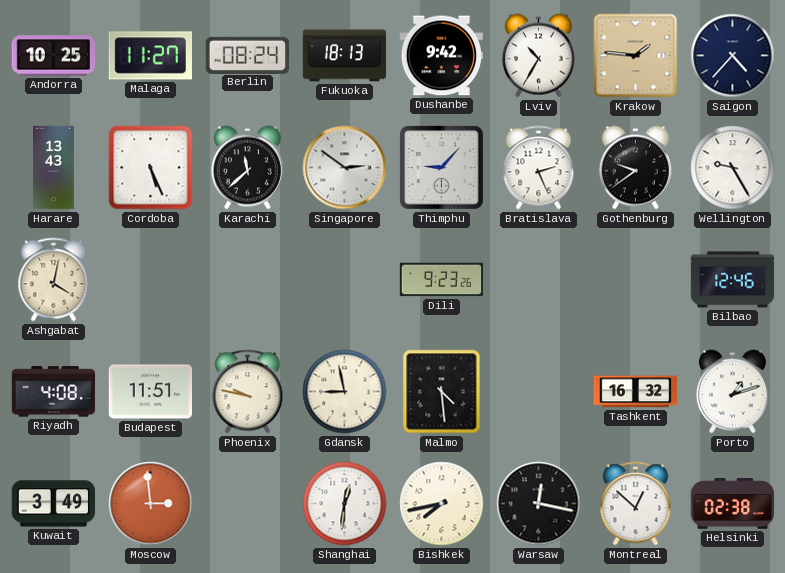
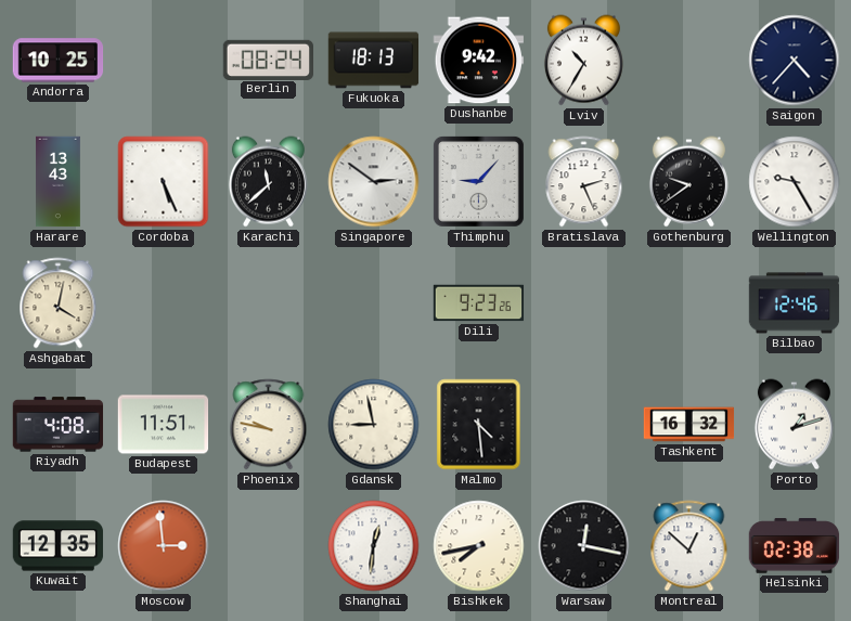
Malaga: 11:27 -> none
Krakow: 1:46 -> none
Kuwait: 3:49 -> 12:35
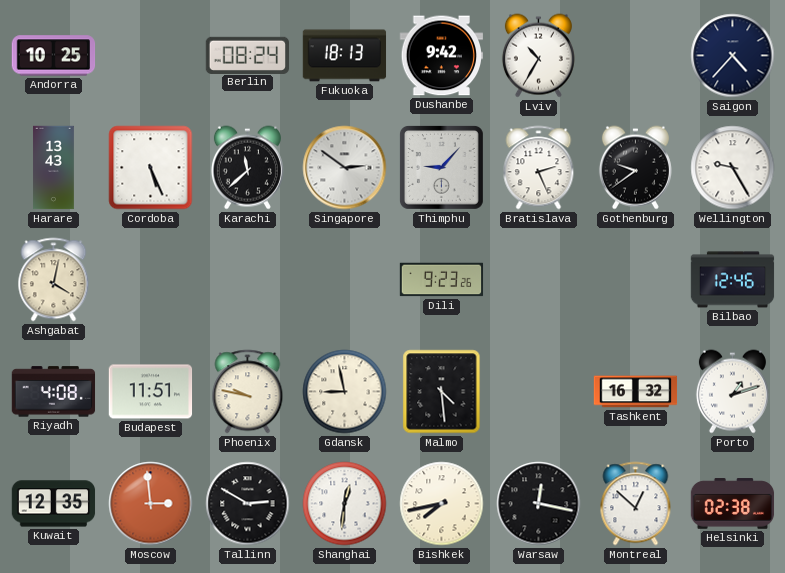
Tallinn: none -> 2:50
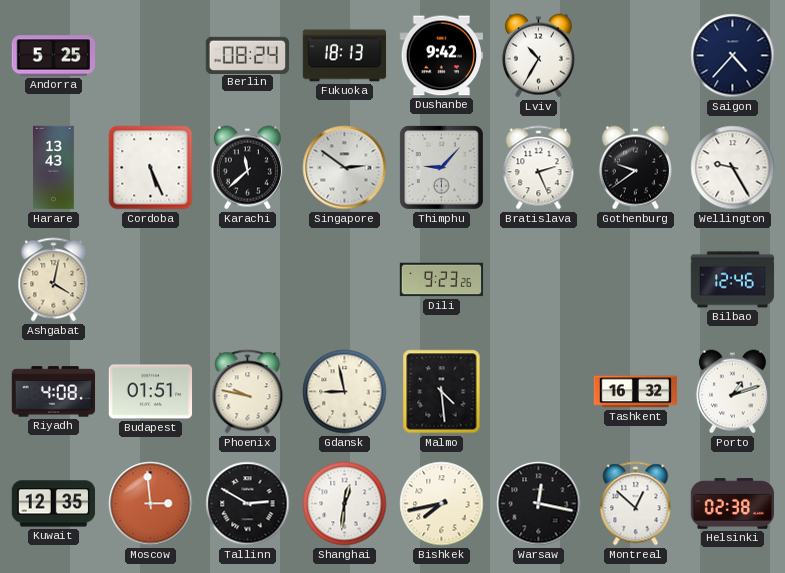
Andorra: 10:25 -> 5:25
Budapest: 11:51 -> 01:51
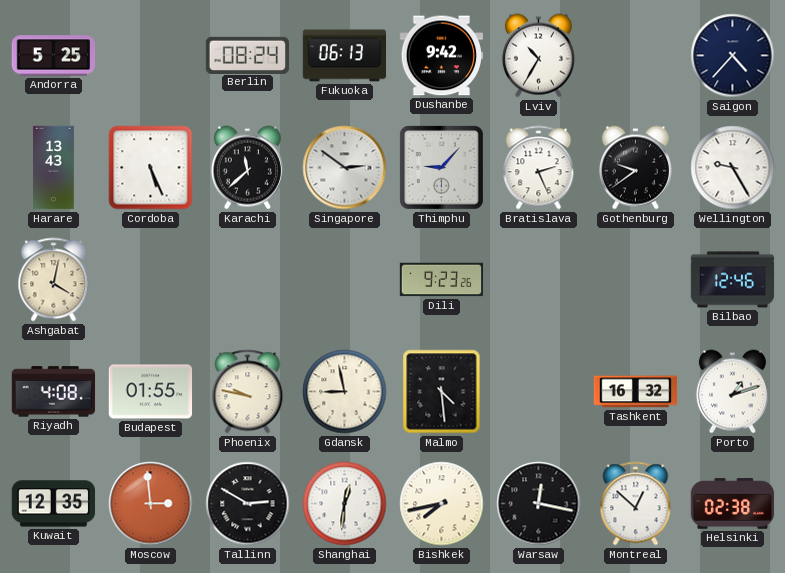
Fukuoka: 18:13 -> 06:13
Budapest: 01:51 -> 01:55
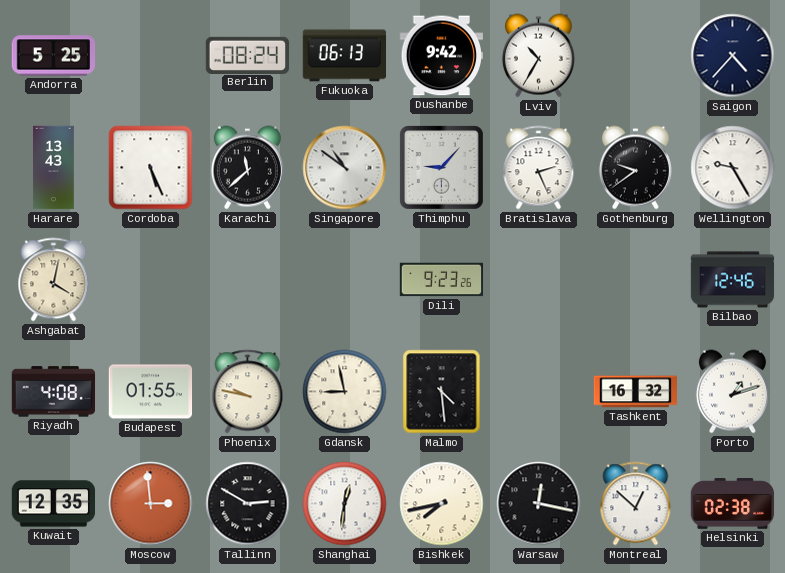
Singapore: 2:51 -> 10:51
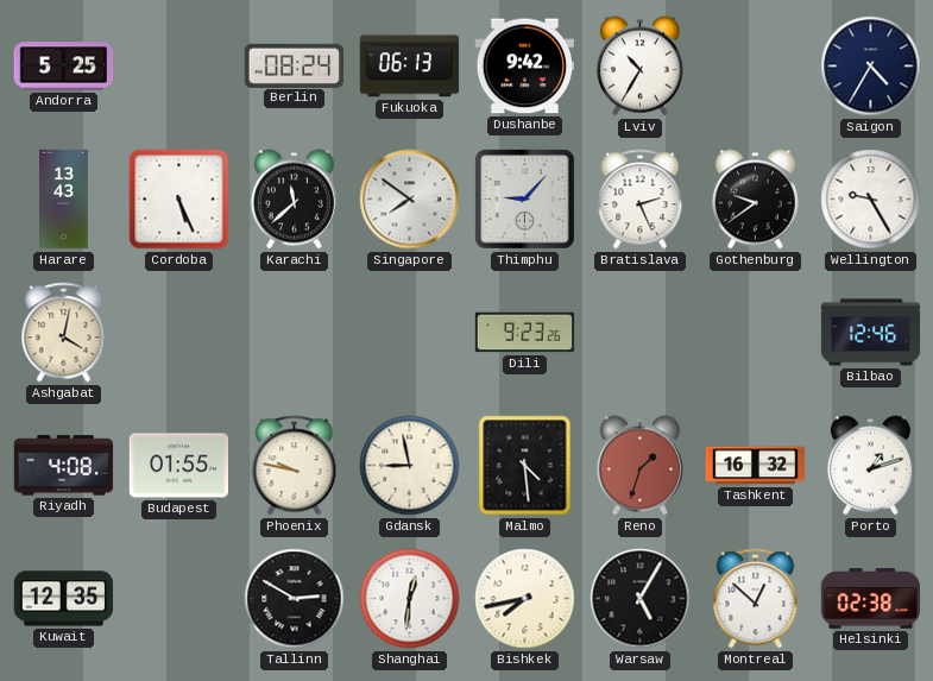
Saigon: 4:37 -> 4:35
Singapore: 10:51 -> 7:51
Reno: none -> 1:33
Moscow: 2:59 -> none
Warsaw: 12:17 -> 5:05
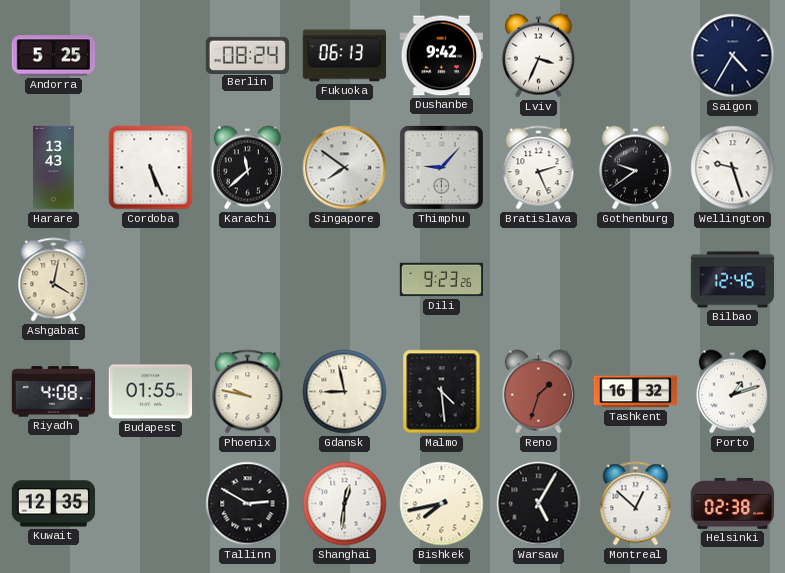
Lviv: 10:35 -> 3:34
Wellington: 9:25 -> 9:27
